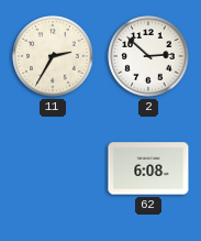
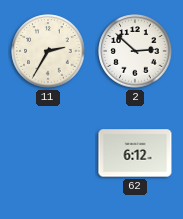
62: 6:08 -> 6:12
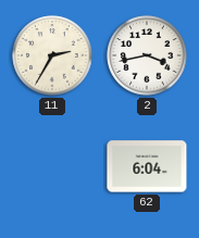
2: 2:52 -> 3:43
62: 6:12 -> 6:04
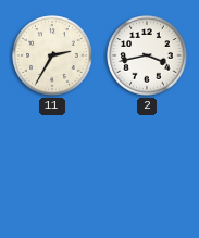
62: 6:04 -> none
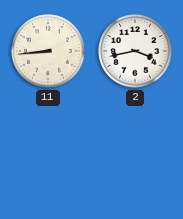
11: 2:35 -> 8:44
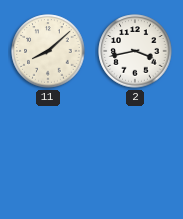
11: 8:44 -> 8:08
